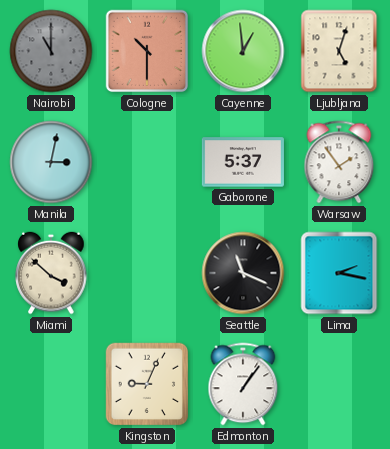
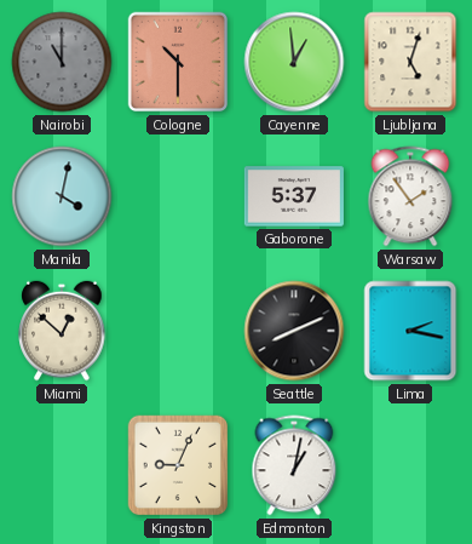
Manila: 3:02 -> 4:02
Miami: 3:52 -> 12:52
Seattle: 11:19 -> 8:11
Edmonton: 1:06 -> 1:02
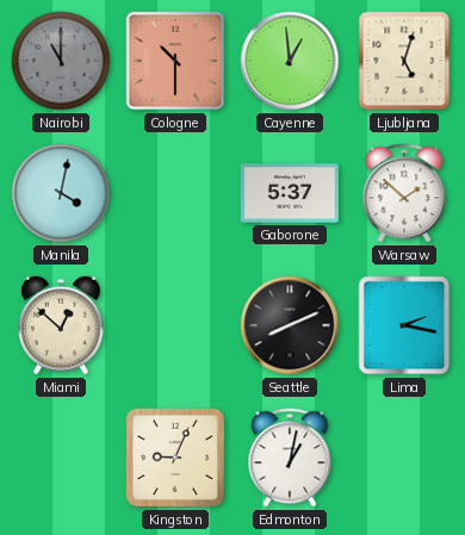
Warsaw: 1:54 -> 1:52
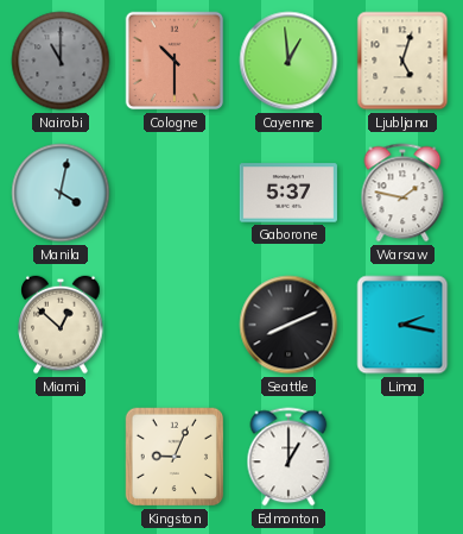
Warsaw: 1:52 -> 1:47
Edmonton: 1:02 -> 1:00
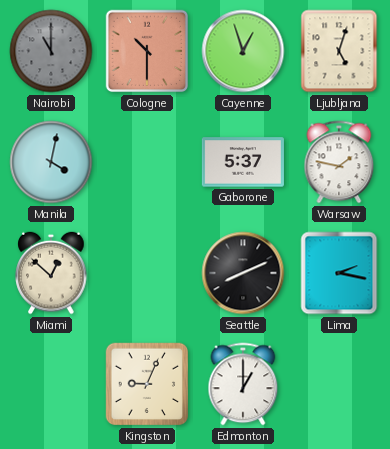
Cayenne: 12:59 -> 12:57
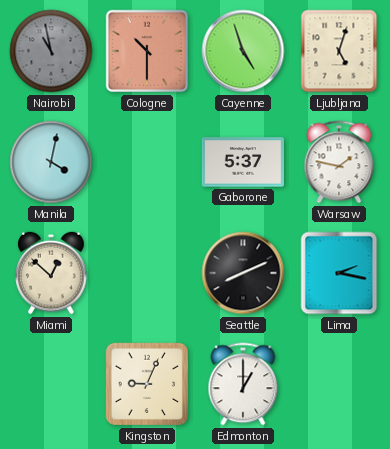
Nairobi: 11:00 -> 10:58
Cayenne: 12:57 -> 4:57
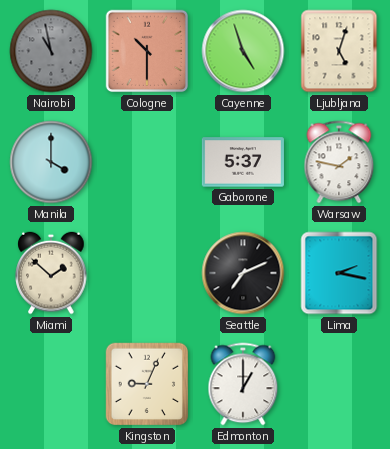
Manila: 4:02 -> 4:00
Miami: 12:52 -> 1:52
Seattle: 8:11 -> 7:11
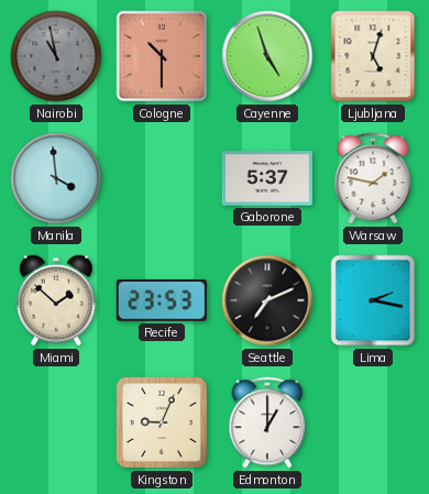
Manila: 4:00 -> 3:59
Recife: none -> 23:53
